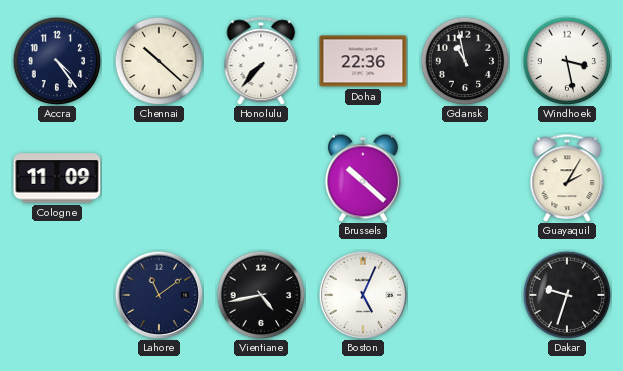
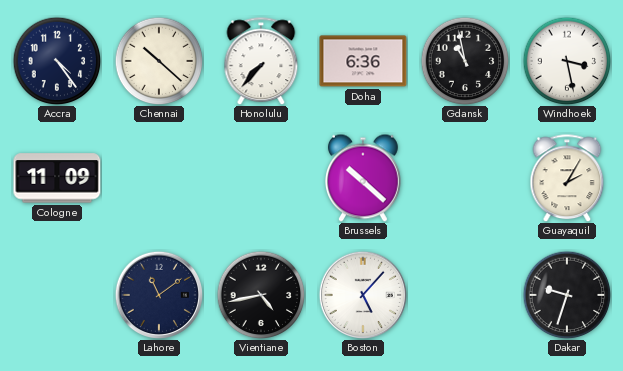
Doha: 22:36 -> 6:36
Boston: 5:04 -> 5:07
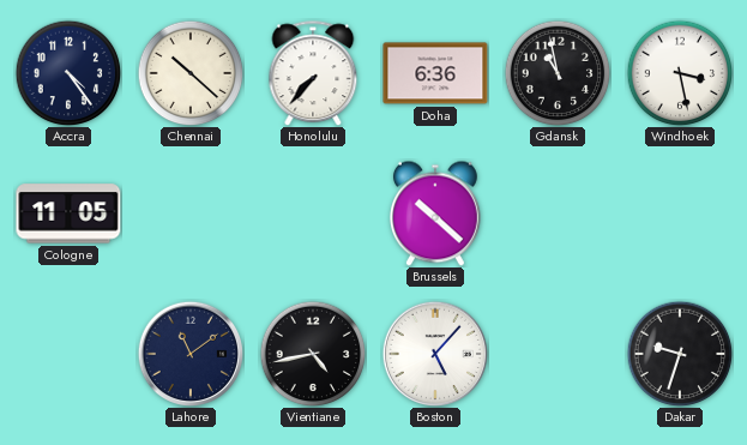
Cologne: 11:09 -> 11:05
Guayaquil: 2:05 -> none
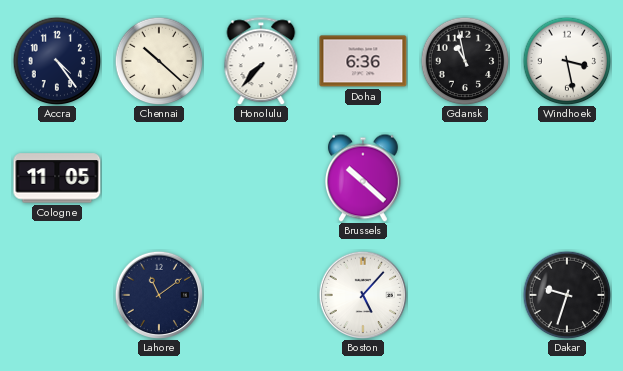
Vientiane: 4:43 -> none
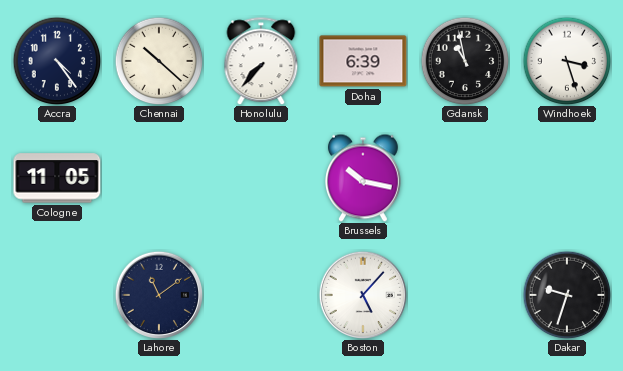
Doha: 6:36 -> 6:39
Windhoek: 3:28 -> 3:27
Brussels: 10:22 -> 10:17
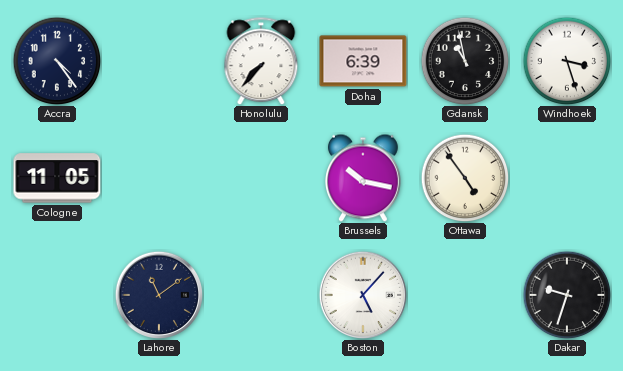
Chennai: 10:22 -> none
Ottawa: none -> 4:54
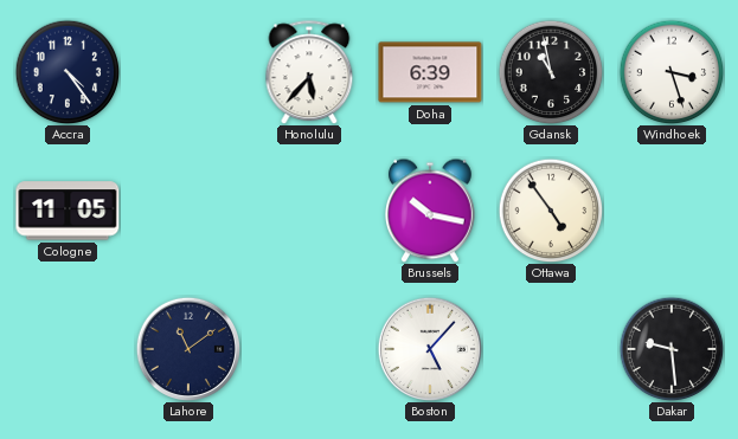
Honolulu: 7:37 -> 5:37
Dakar: 9:33 -> 9:29
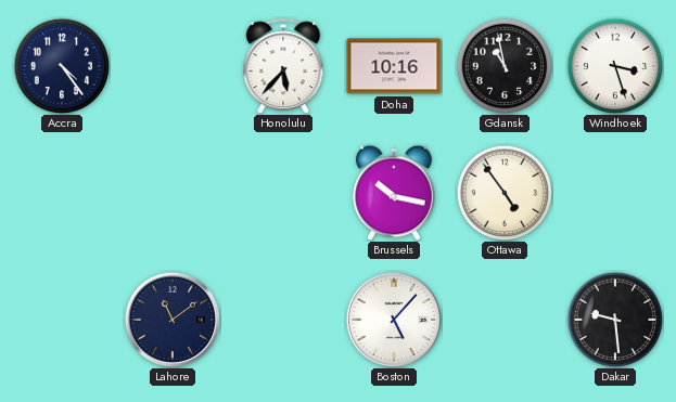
Doha: 6:39 -> 10:16
Cologne: 11:05 -> none
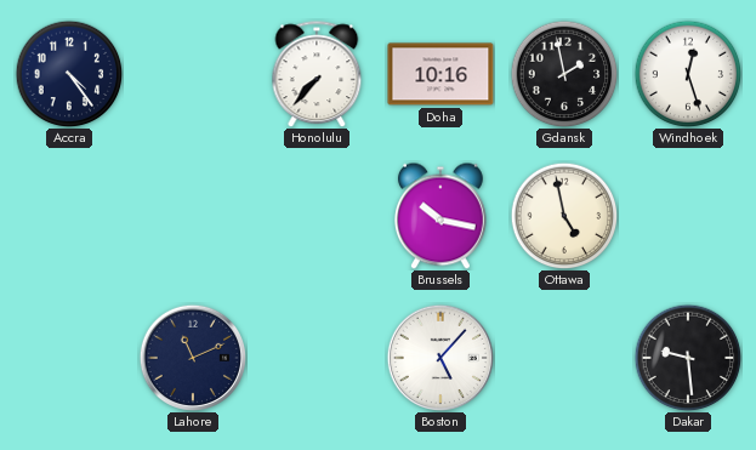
Honolulu: 5:37 -> 7:37
Gdansk: 10:58 -> 1:58
Windhoek: 3:27 -> 12:27
Ottawa: 4:54 -> 4:58
Lahore: 11:09 -> 11:11
